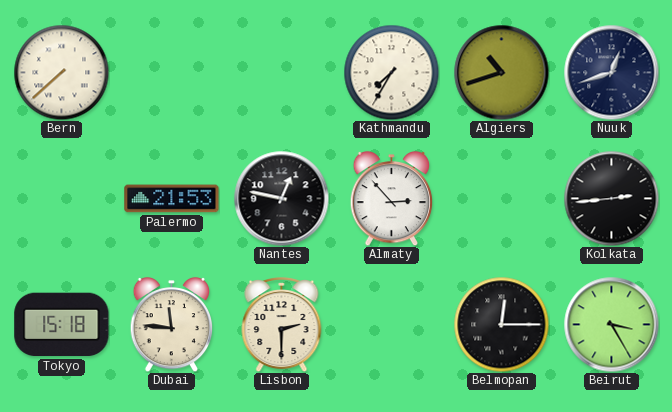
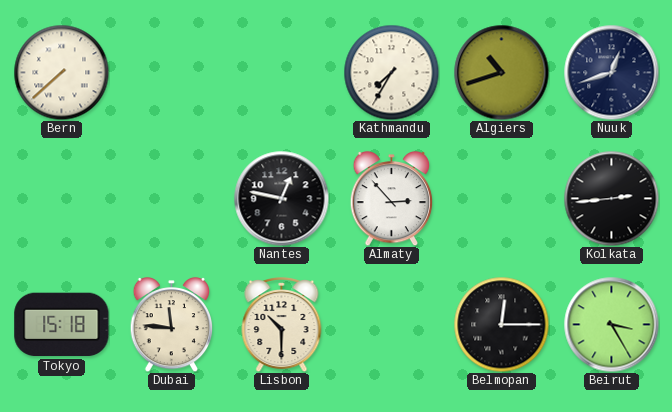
Palermo: 21:53 -> none
Lisbon: 2:30 -> 10:30
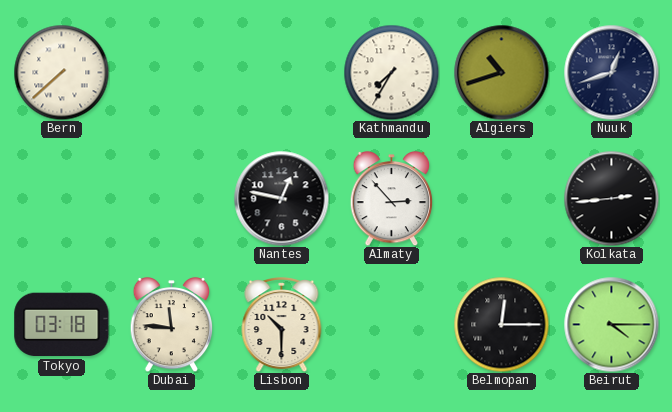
Tokyo: 15:18 -> 03:18
Beirut: 3:25 -> 4:15
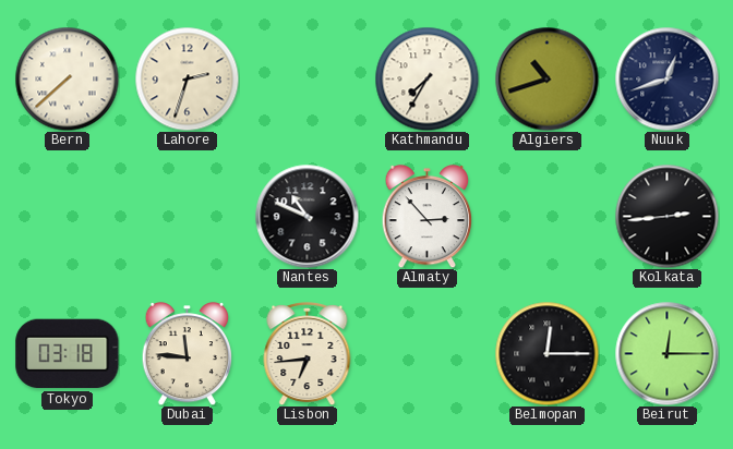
Lahore: none -> 2:33
Nantes: 12:47 -> 10:49
Lisbon: 10:30 -> 6:44
Beirut: 4:15 -> 12:15
